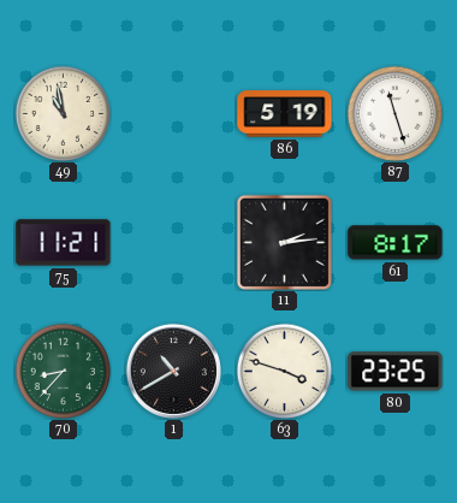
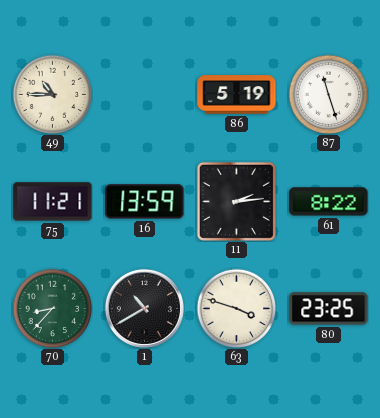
49: 10:58 -> 10:45
16: none -> 13:59
61: 8:17 -> 8:22
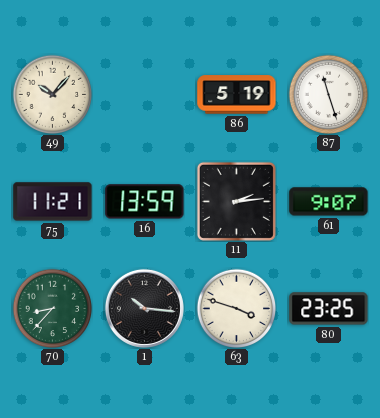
49: 10:45 -> 10:07
61: 8:22 -> 9:07
1: 10:40 -> 10:16
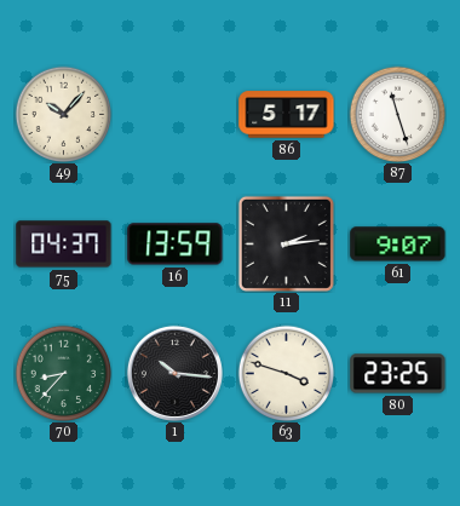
86: 5:19 -> 5:17
75: 11:21 -> 04:37
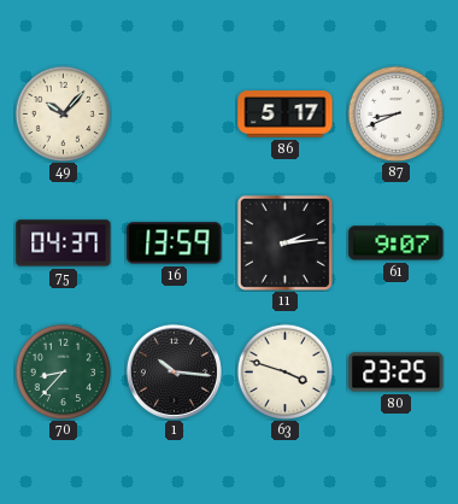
87: 11:27 -> 8:41
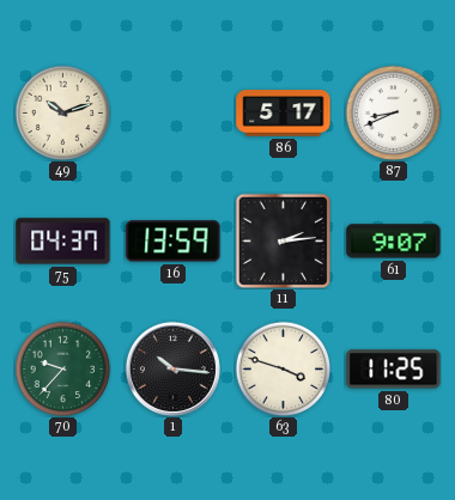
49: 10:07 -> 10:12
70: 8:37 -> 9:37
80: 23:25 -> 11:25
